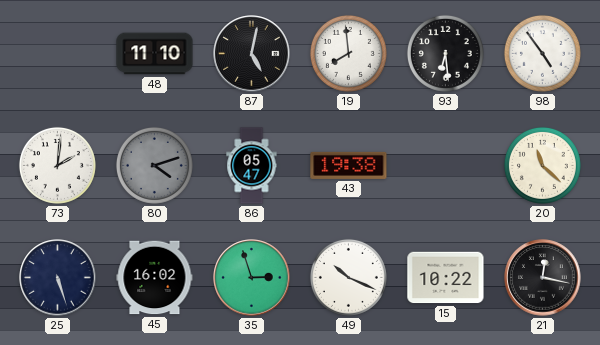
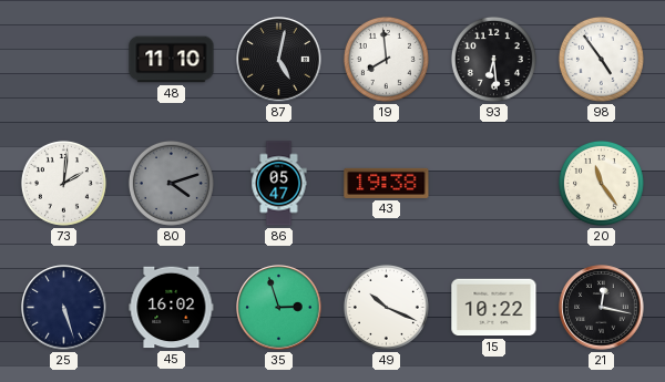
20: 11:22 -> 11:24
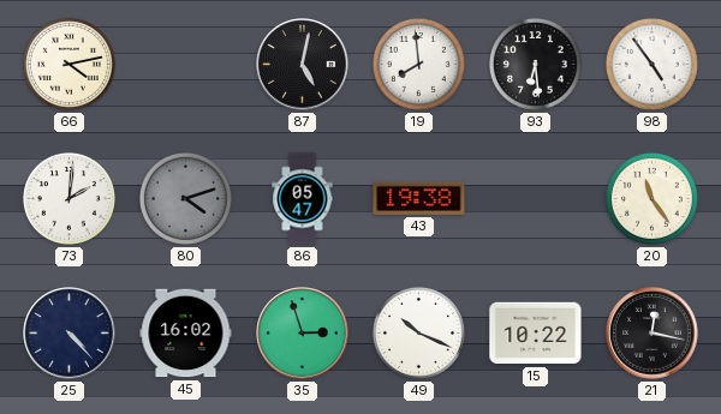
66: none -> 4:13
48: 11:10 -> none
25: 5:27 -> 4:23
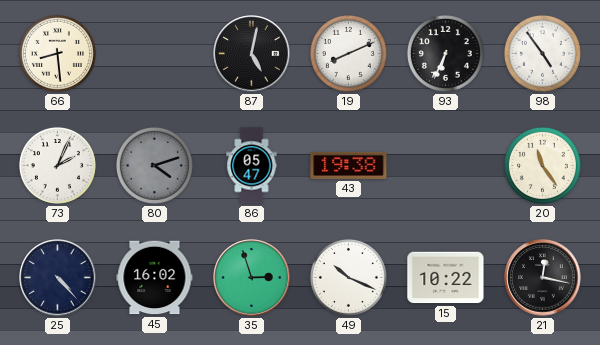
66: 4:13 -> 8:29
19: 7:59 -> 8:11
93: 6:29 -> 6:34
73: 2:01 -> 2:04
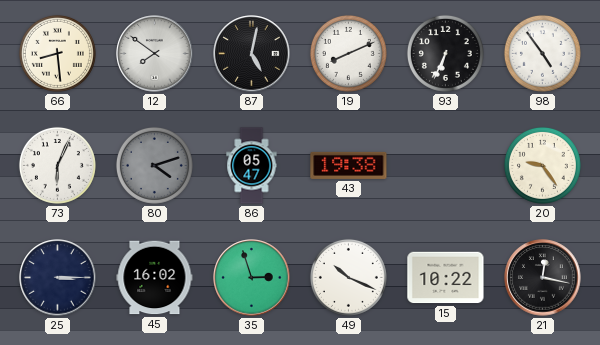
12: none -> 7:51
73: 2:04 -> 6:04
20: 11:24 -> 9:24
25: 4:23 -> 3:15
